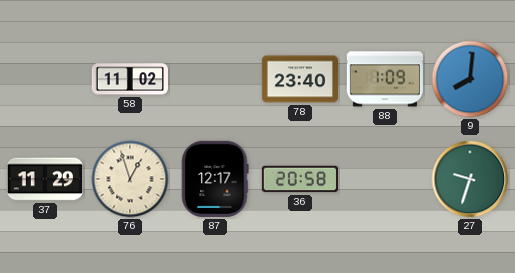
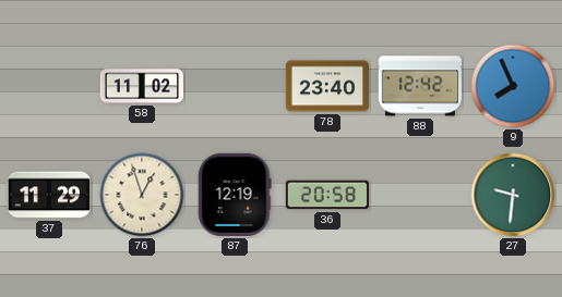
88: 1:09 -> 12:42
9: 8:01 -> 7:56
87: 12:17 -> 12:19
27: 9:33 -> 9:31
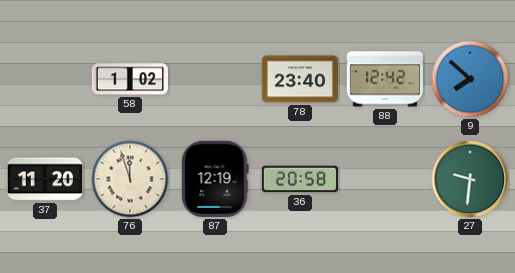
58: 11:02 -> 1:02
9: 7:56 -> 7:52
37: 11:29 -> 11:20
76: 12:57 -> 11:57
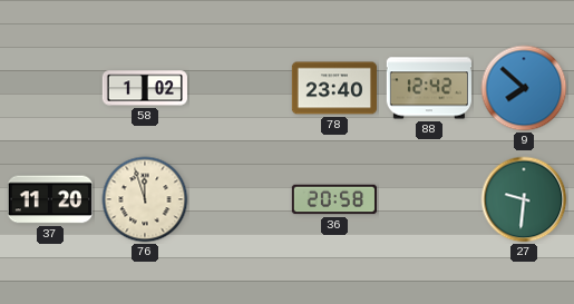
87: 12:19 -> none
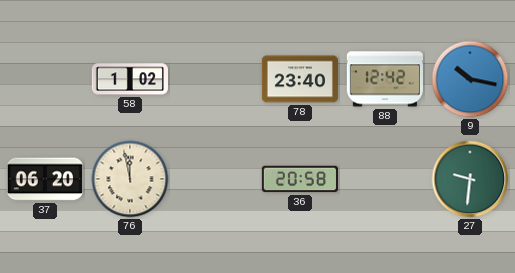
9: 7:52 -> 10:17
37: 11:20 -> 06:20
76: 11:57 -> 11:58
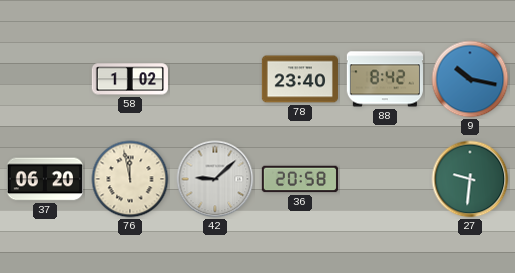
88: 12:42 -> 8:42
42: none -> 9:08
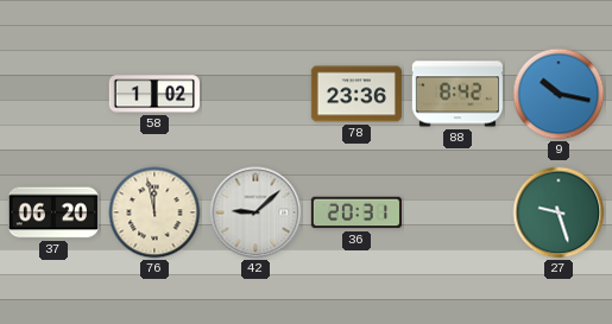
78: 23:40 -> 23:36
36: 20:58 -> 20:31
27: 9:31 -> 9:27
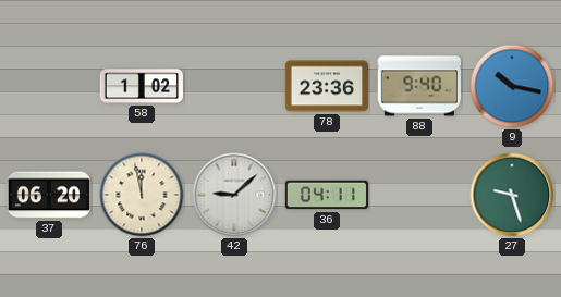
88: 8:42 -> 9:40
36: 20:31 -> 04:11
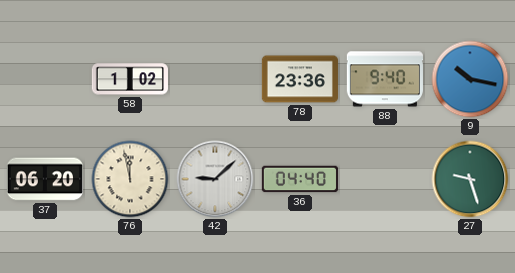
36: 04:11 -> 04:40
